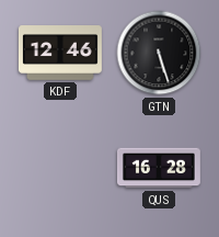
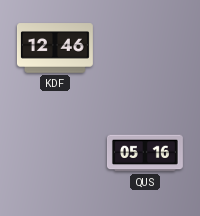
GTN: 5:27 -> none
QUS: 16:28 -> 05:16
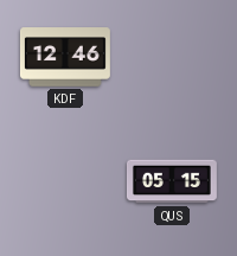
QUS: 05:16 -> 05:15
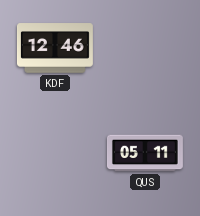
QUS: 05:15 -> 05:11
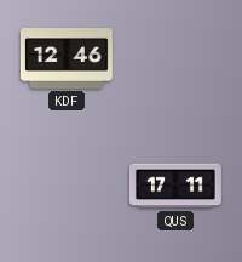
QUS: 05:11 -> 17:11
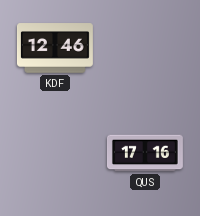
QUS: 17:11 -> 17:16
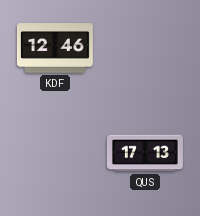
QUS: 17:16 -> 17:13
